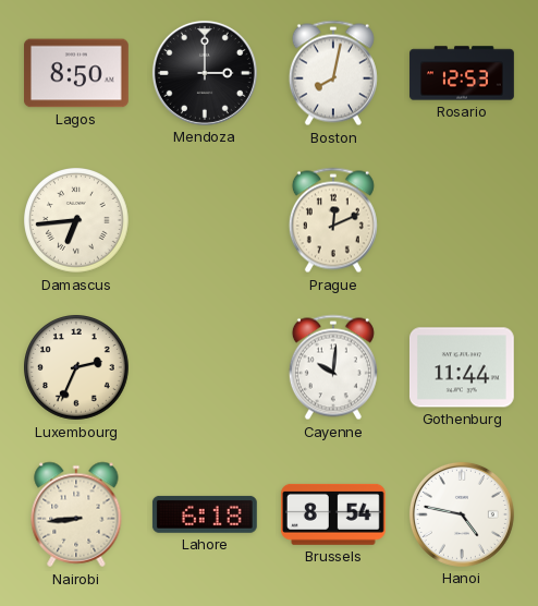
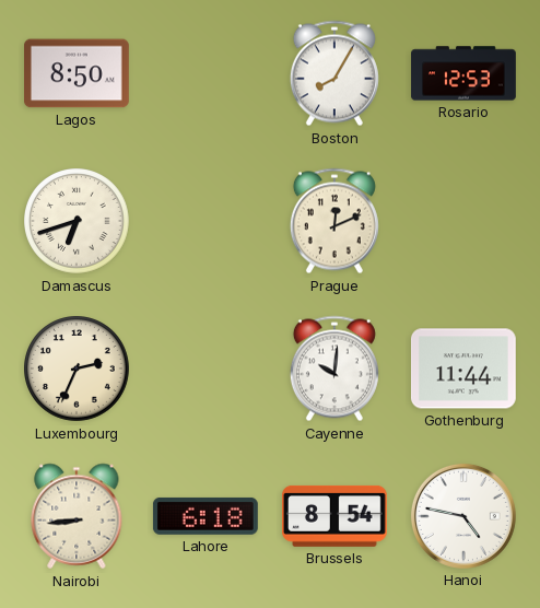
Mendoza: 3:00 -> none
Boston: 8:02 -> 8:05
Damascus: 6:44 -> 6:42
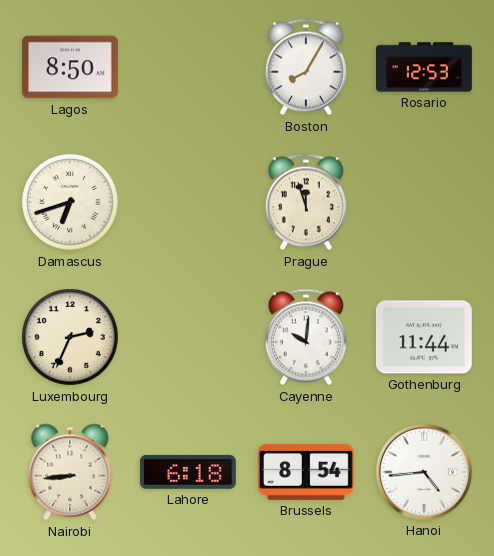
Prague: 12:11 -> 11:57
Hanoi: 4:47 -> 4:44
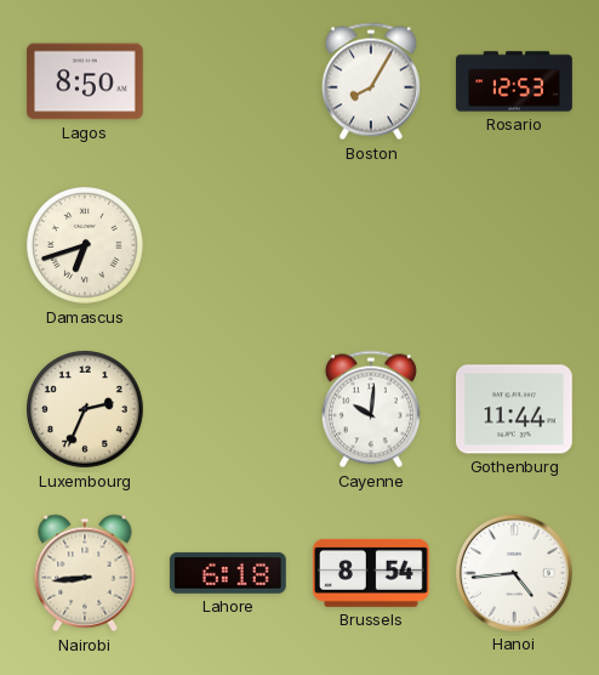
Prague: 11:57 -> none
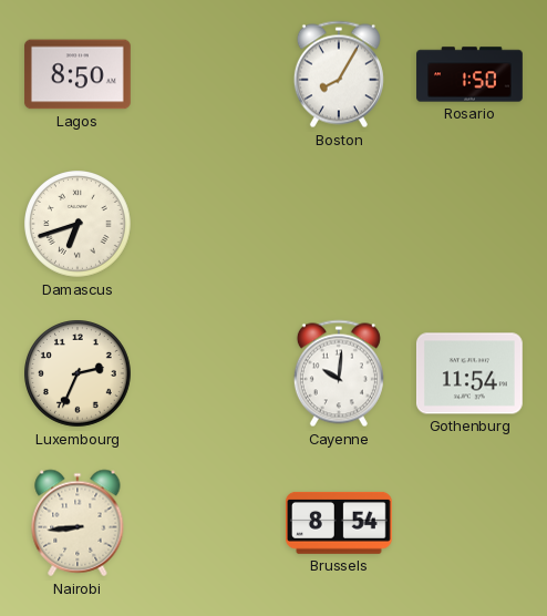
Rosario: 12:53 -> 1:50
Gothenburg: 11:44 -> 11:54
Lahore: 6:18 -> none
Hanoi: 4:44 -> none
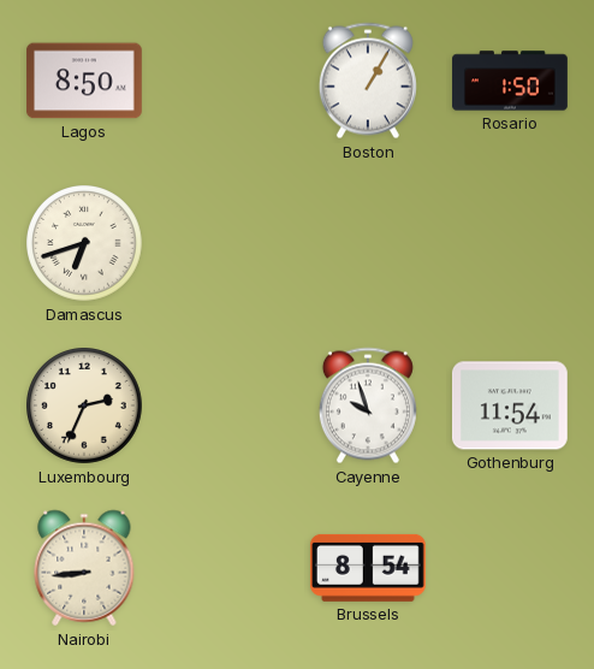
Boston: 8:05 -> 1:05
Cayenne: 10:01 -> 9:57
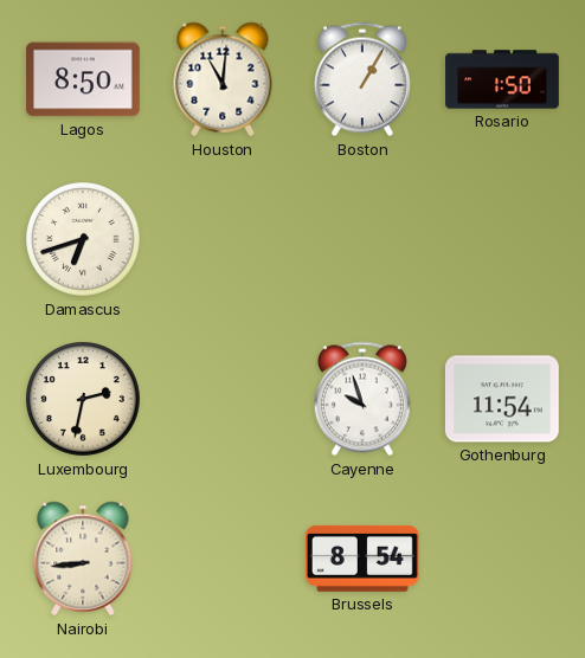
Houston: none -> 11:01
Luxembourg: 2:34 -> 2:32
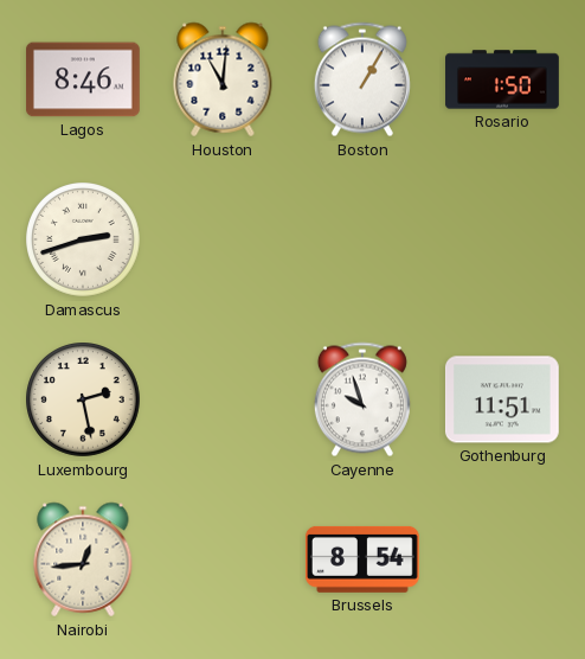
Lagos: 8:50 -> 8:46
Damascus: 6:42 -> 2:42
Luxembourg: 2:32 -> 2:28
Gothenburg: 11:54 -> 11:51
Nairobi: 8:44 -> 12:44
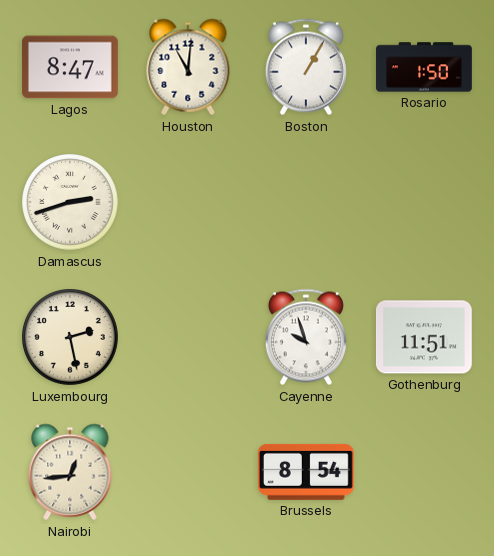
Lagos: 8:46 -> 8:47
